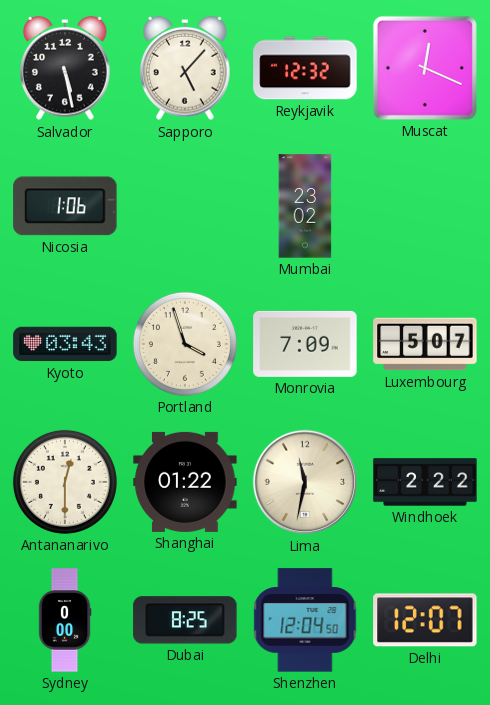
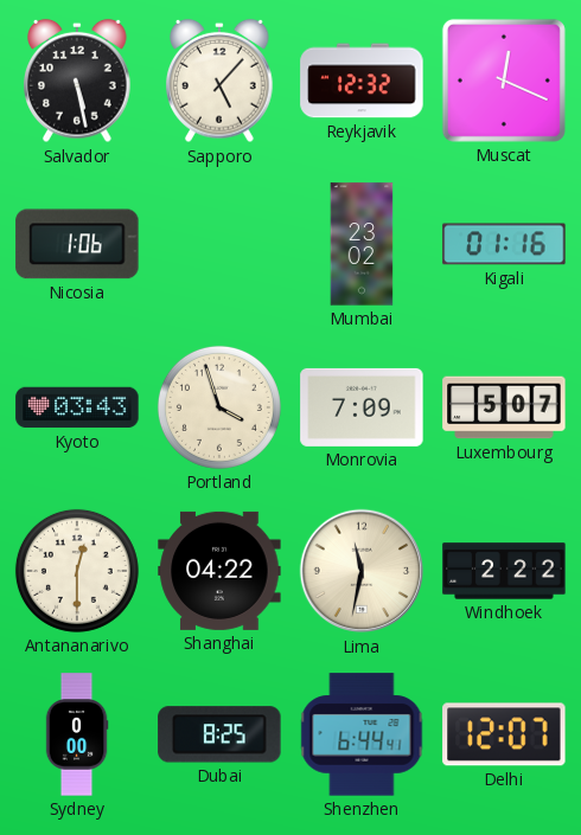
Kigali: none -> 01:16
Shanghai: 01:22 -> 04:22
Shenzhen: 12:04 -> 6:44
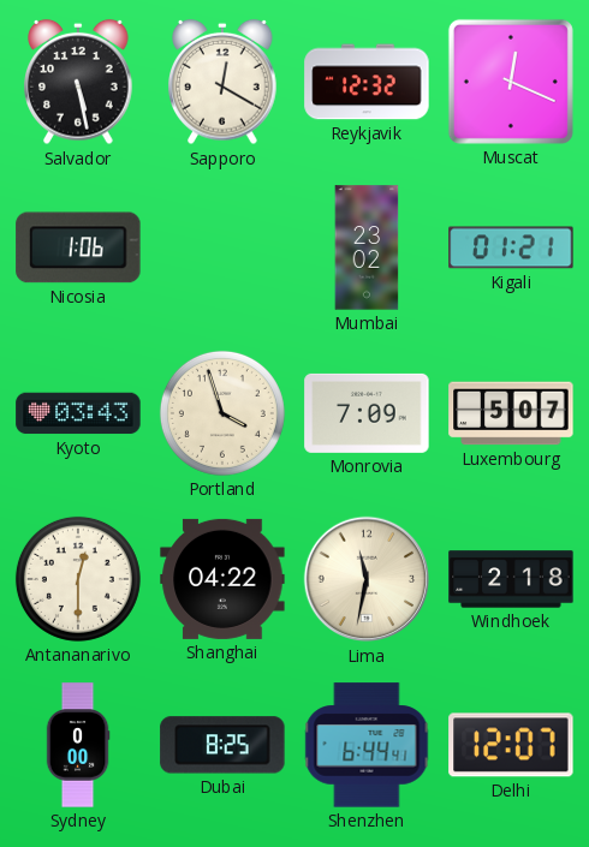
Sapporo: 5:07 -> 12:20
Kigali: 01:16 -> 01:21
Windhoek: 2:22 -> 2:18
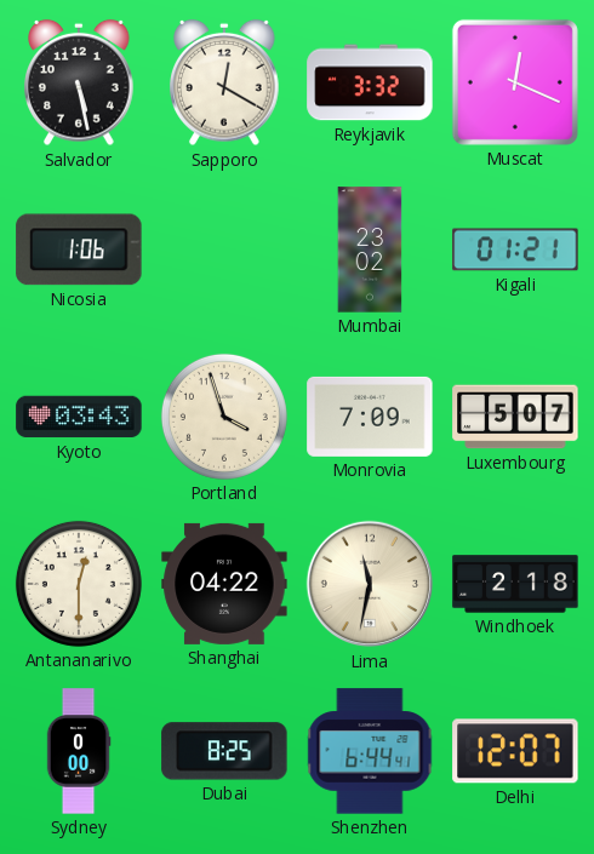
Reykjavik: 12:32 -> 3:32
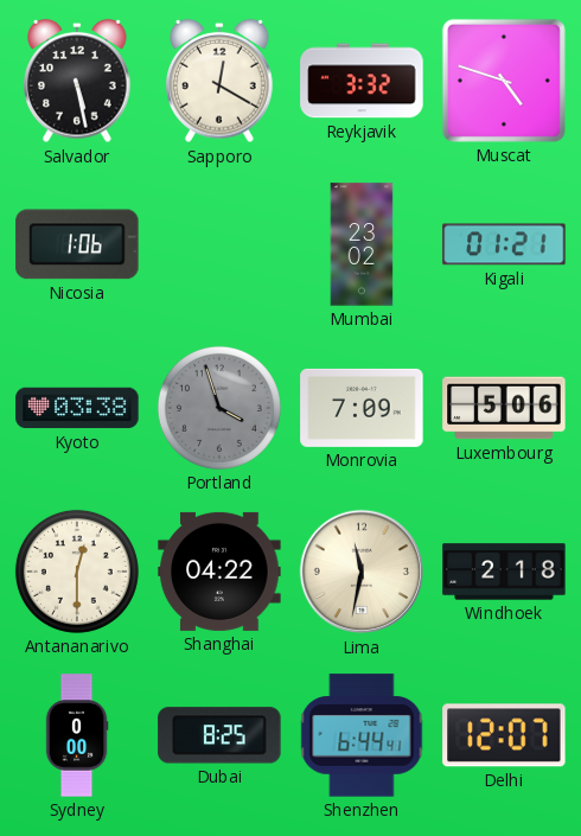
Muscat: 12:19 -> 4:48
Kyoto: 03:43 -> 03:38
Portland dial: cream -> grey
Luxembourg: 5:07 -> 5:06
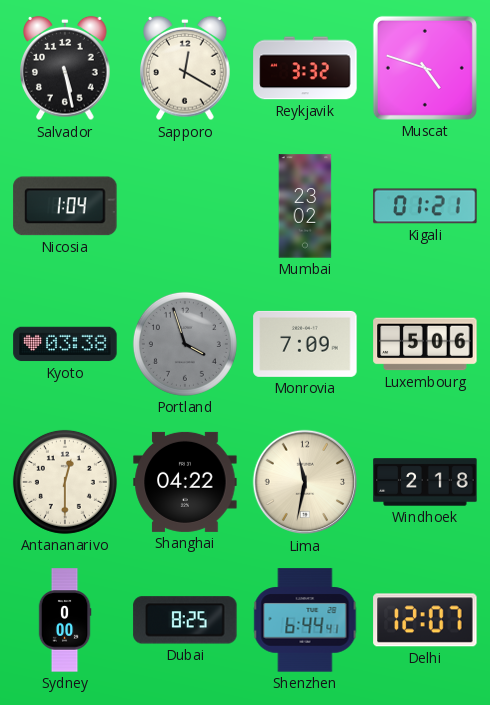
Nicosia: 1:06 -> 1:04
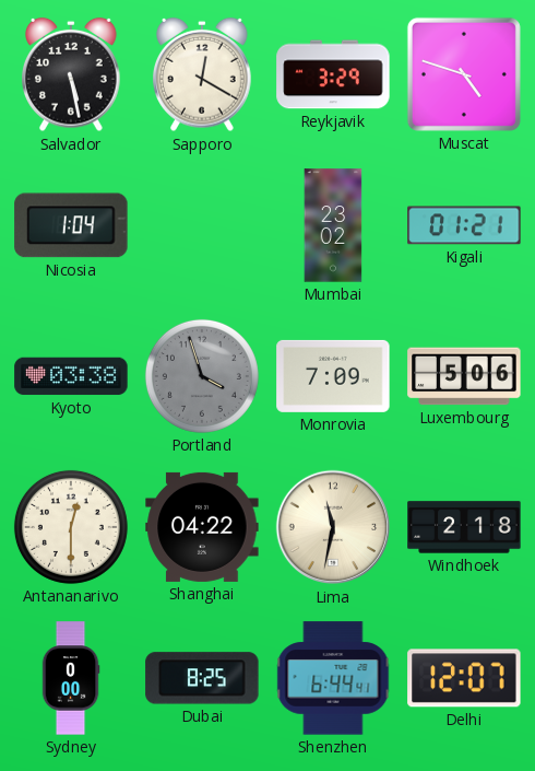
Reykjavik: 3:32 -> 3:29
